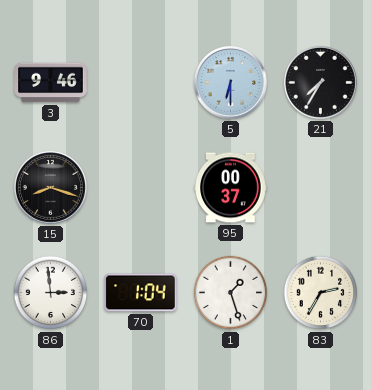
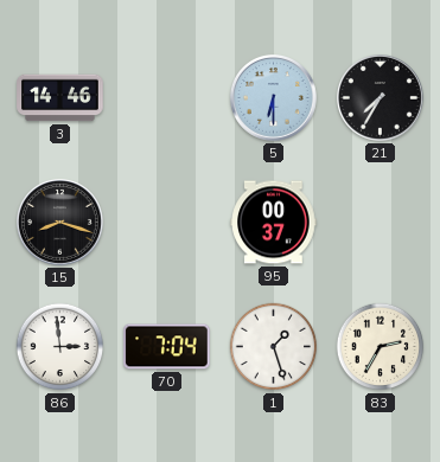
3: 9:46 -> 14:46
70: 1:04 -> 7:04
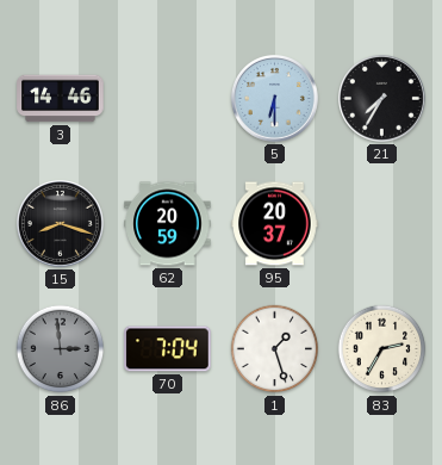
62: none -> 20:59
95: 00:37 -> 20:37
86 dial: white -> grey
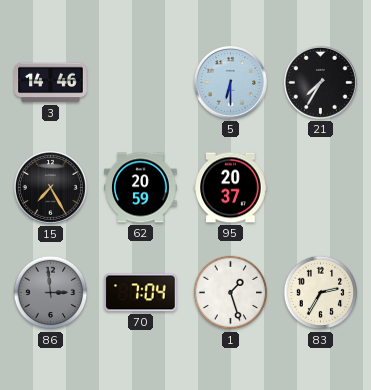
15: 8:18 -> 7:25
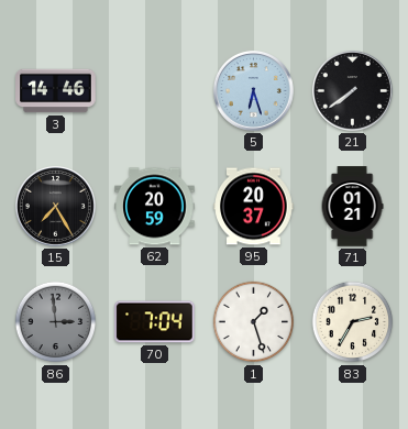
5: 6:30 -> 6:27
21: 7:35 -> 7:39
71: none -> 01:21
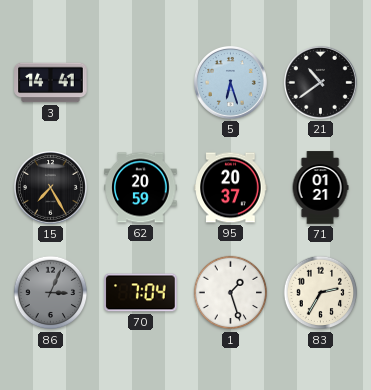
3: 14:46 -> 14:41
21: 7:39 -> 10:39
86: 2:59 -> 3:04
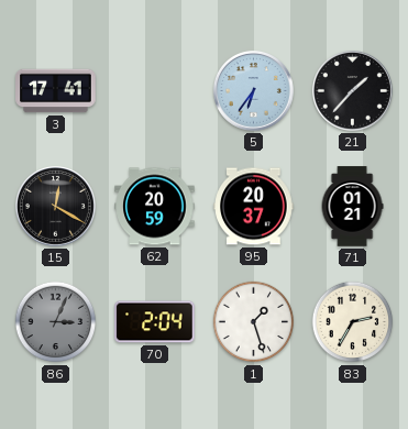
3: 14:41 -> 17:41
5: 6:27 -> 6:36
21: 10:39 -> 1:37
15: 7:25 -> 12:20
70: 7:04 -> 2:04
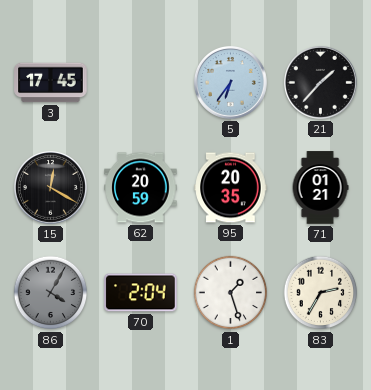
3: 17:41 -> 17:45
95: 20:37 -> 20:35
86: 3:04 -> 4:05
